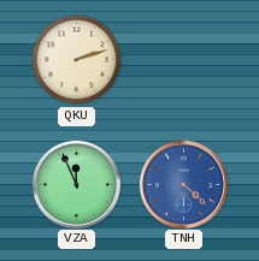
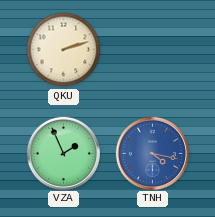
VZA: 11:56 -> 1:56
TNH: 4:22 -> 4:17
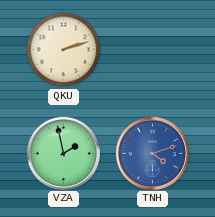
VZA: 1:56 -> 1:58
TNH: 4:17 -> 4:12
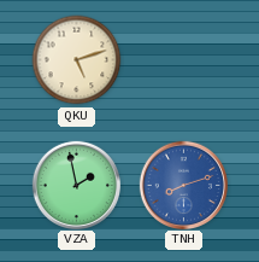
QKU: 2:12 -> 5:12
TNH: 4:12 -> 8:12
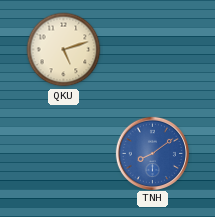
VZA: 1:58 -> none
TNH: 8:12 -> 8:09
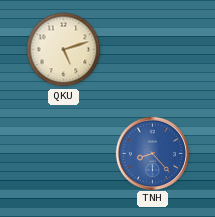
TNH: 8:09 -> 8:23
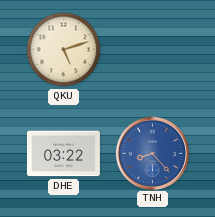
DHE: none -> 03:22
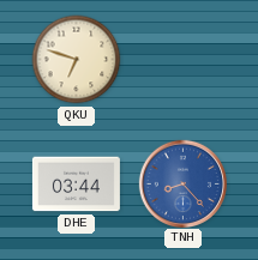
QKU: 5:12 -> 6:48
DHE: 03:22 -> 03:44
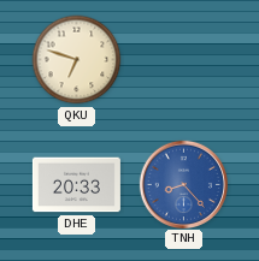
DHE: 03:44 -> 20:33
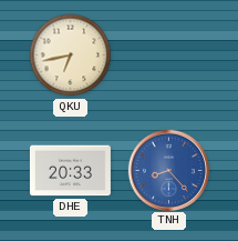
QKU: 6:48 -> 6:43
